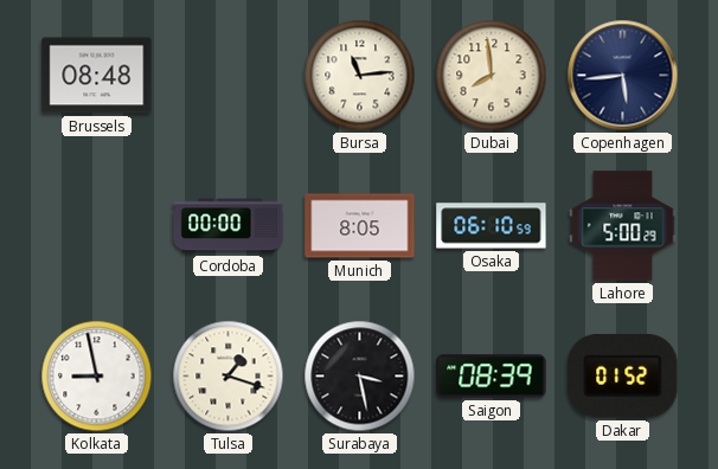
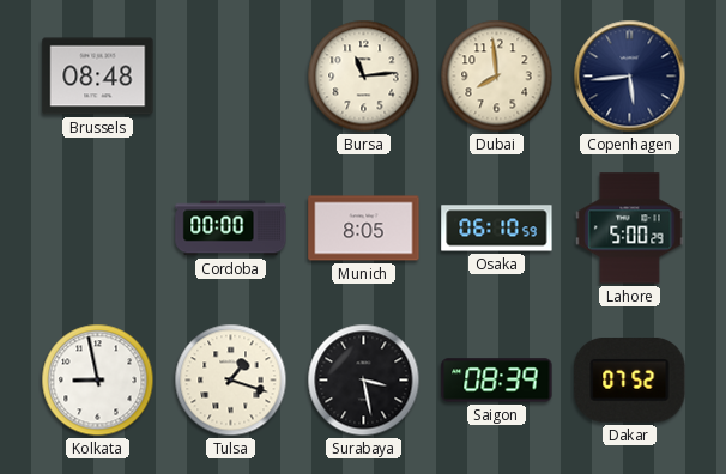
Dakar: 01:52 -> 07:52
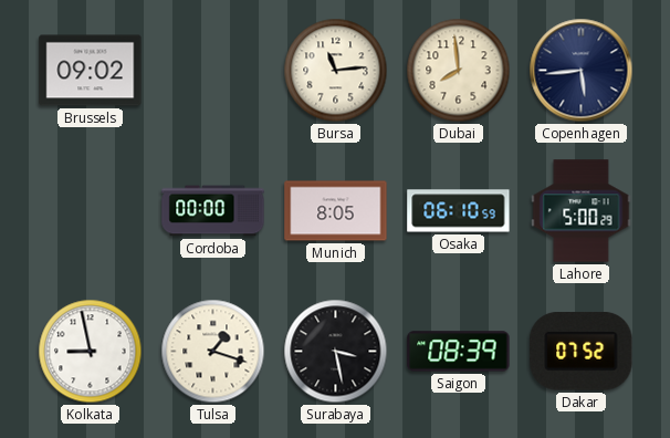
Brussels: 08:48 -> 09:02
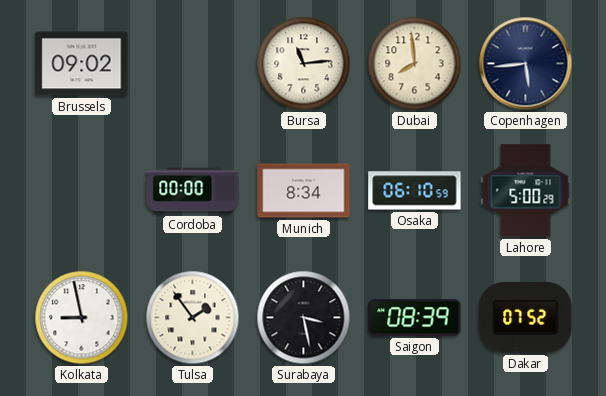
Munich: 8:05 -> 8:34
Tulsa: 1:18 -> 1:54
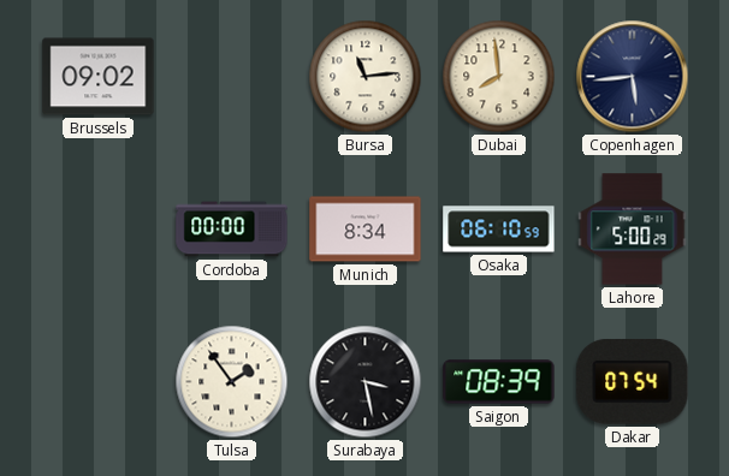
Kolkata: 8:58 -> none
Dakar: 07:52 -> 07:54
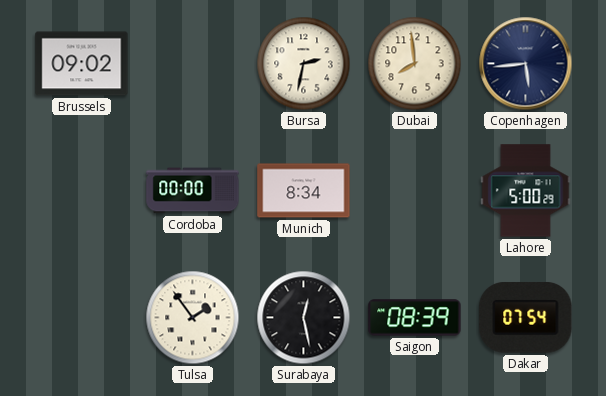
Bursa: 11:14 -> 2:32
Osaka: 06:10 -> none
Surabaya: 3:28 -> 12:28
